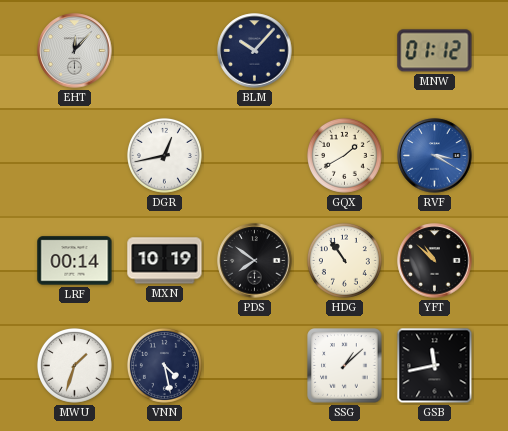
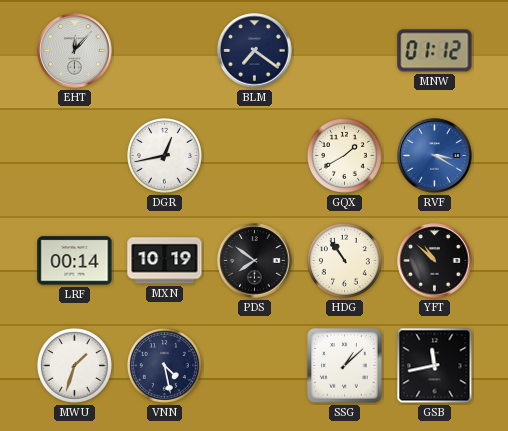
BLM: 10:07 -> 7:21
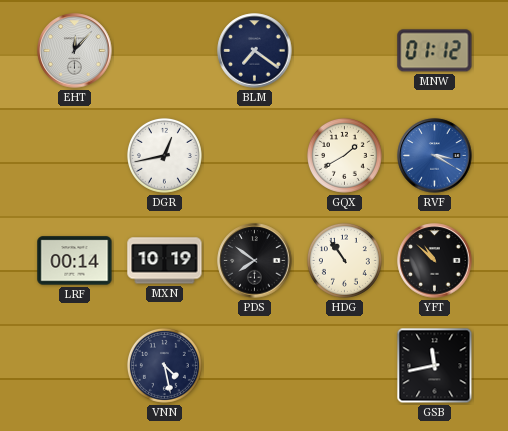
MWU: 1:33 -> none
SSG: 1:08 -> none
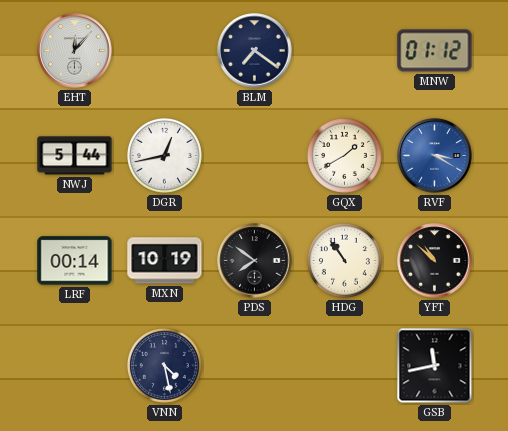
NWJ: none -> 5:44
